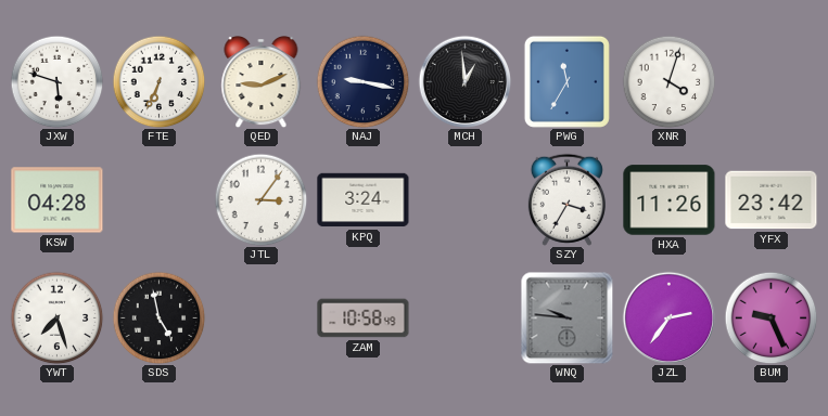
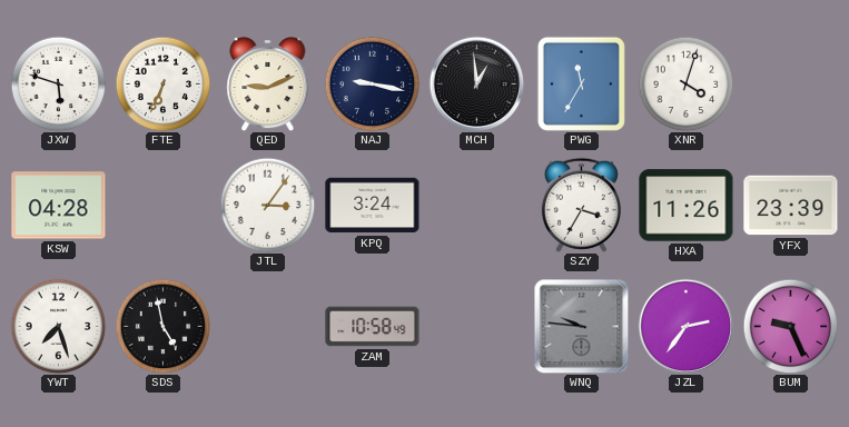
YFX: 23:42 -> 23:39
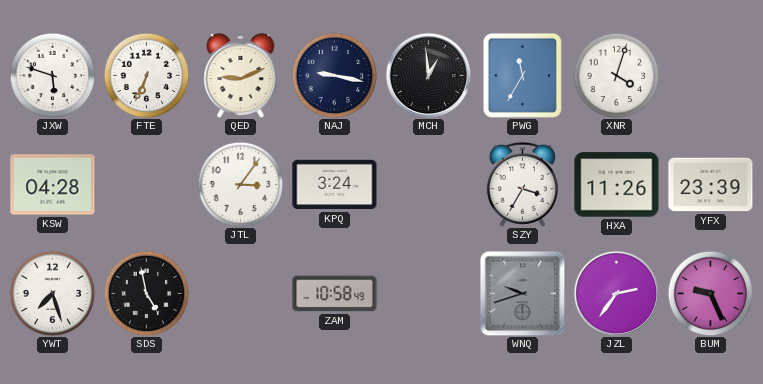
WNQ: 9:46 -> 9:42
